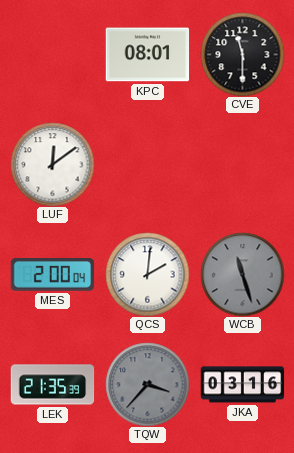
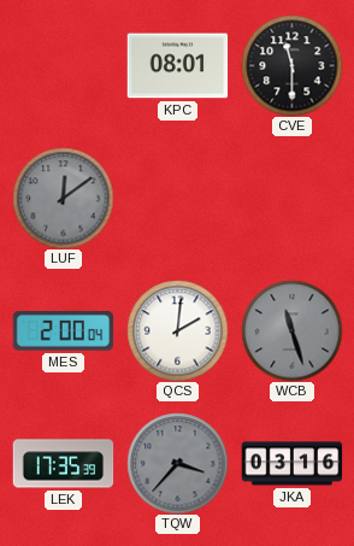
LUF dial: white -> grey
LEK: 21:35 -> 17:35
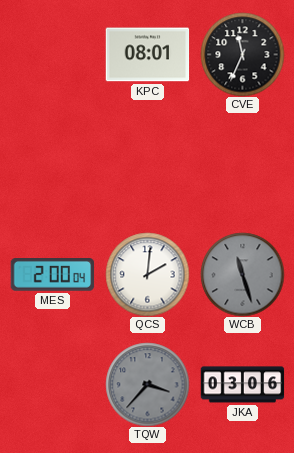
CVE: 11:30 -> 11:34
LUF: 12:09 -> none
LEK: 17:35 -> none
JKA: 03:16 -> 03:06
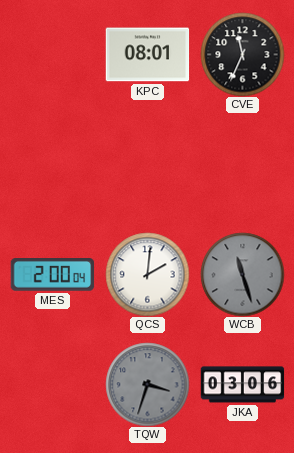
TQW: 3:37 -> 3:33
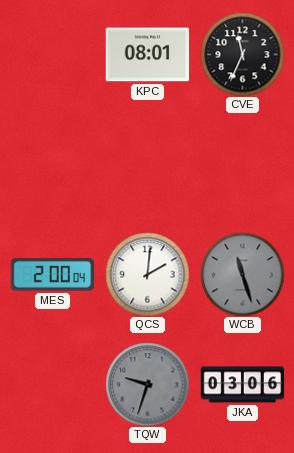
TQW: 3:33 -> 9:33
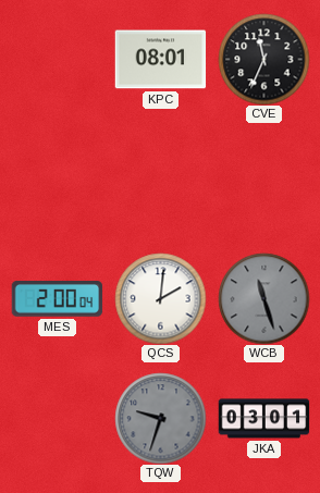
JKA: 03:06 -> 03:01
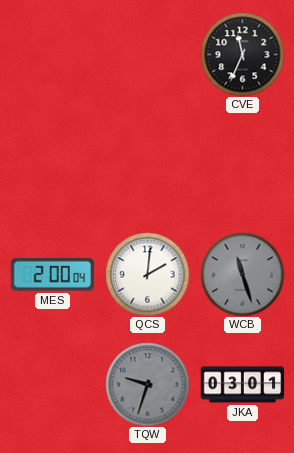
KPC: 08:01 -> none
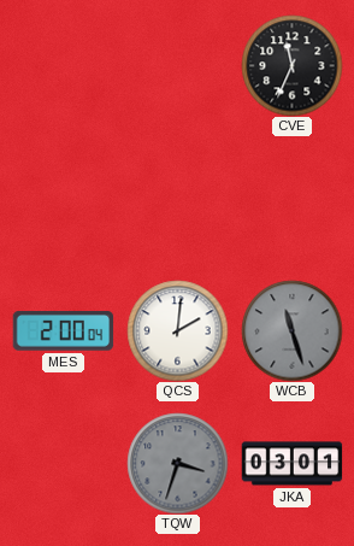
TQW: 9:33 -> 3:33
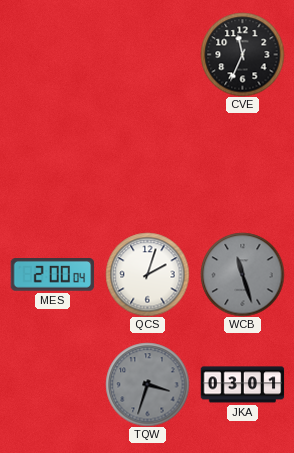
QCS: 2:01 -> 2:03
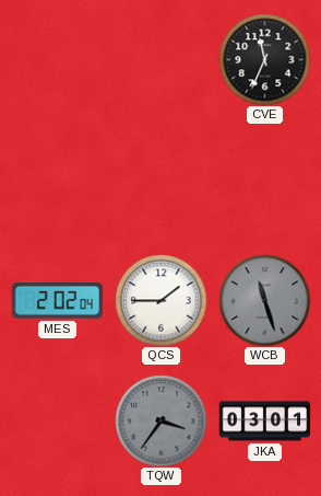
MES: 2:00 -> 2:02
QCS: 2:03 -> 1:45
TQW: 3:33 -> 3:36
